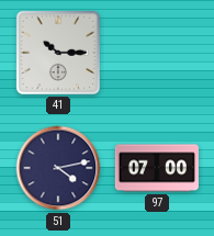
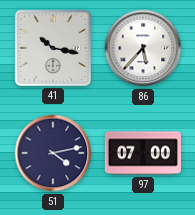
41: 10:15 -> 10:17
86: none -> 5:37
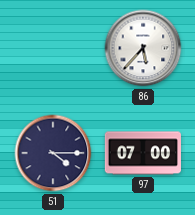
41: 10:17 -> none
51: 4:13 -> 4:15
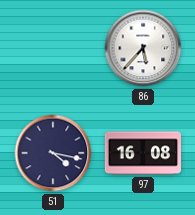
51: 4:15 -> 4:17
97: 07:00 -> 16:08
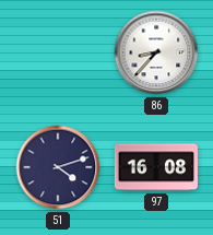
86: 5:37 -> 8:37
51: 4:17 -> 4:12
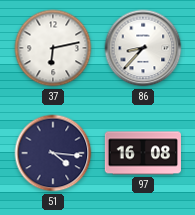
37: none -> 6:13
51: 4:12 -> 4:16
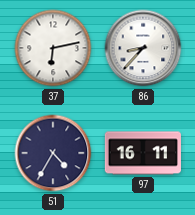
51: 4:16 -> 4:35
97: 16:08 -> 16:11
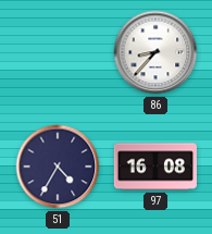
37: 6:13 -> none
97: 16:11 -> 16:08
